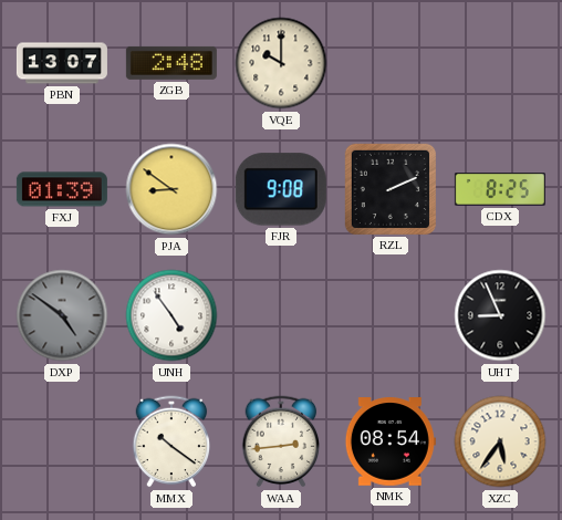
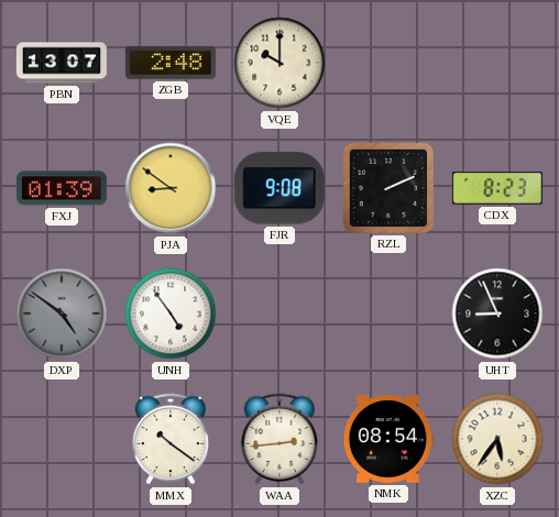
CDX: 8:25 -> 8:23
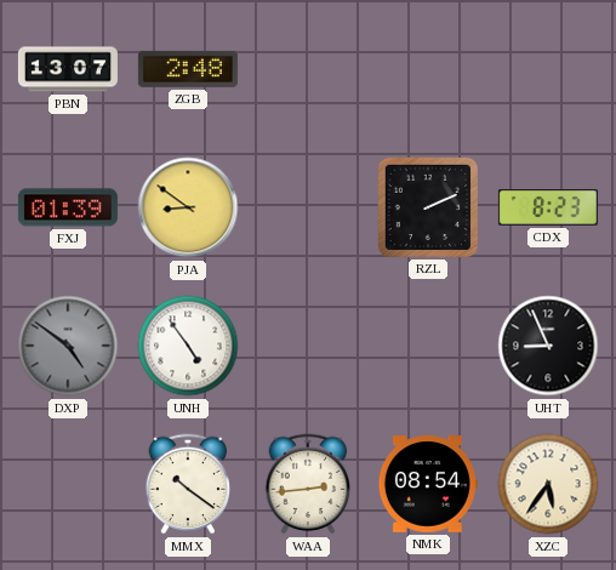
VQE: 10:00 -> none
FJR: 9:08 -> none
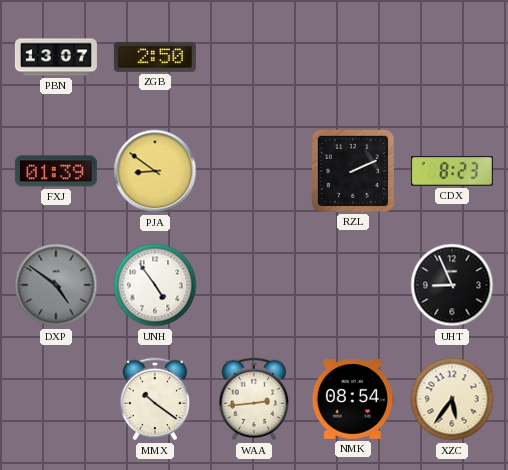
ZGB: 2:48 -> 2:50
